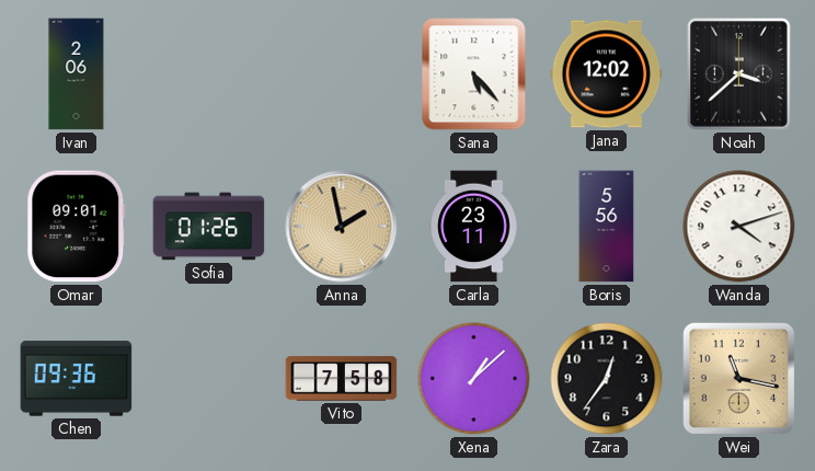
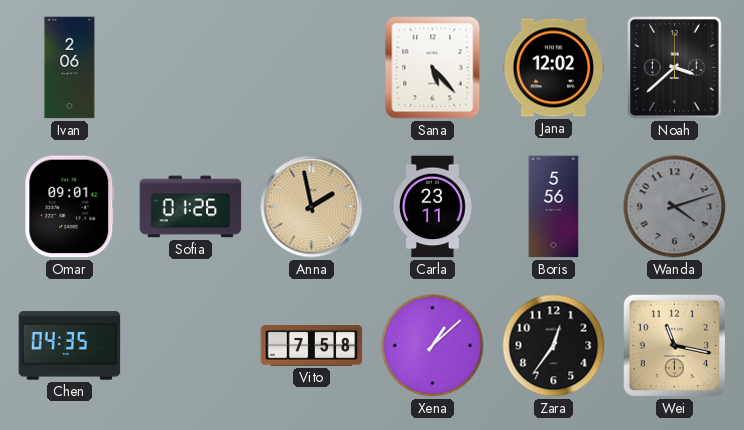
Wanda dial: white -> grey
Chen: 09:36 -> 04:35
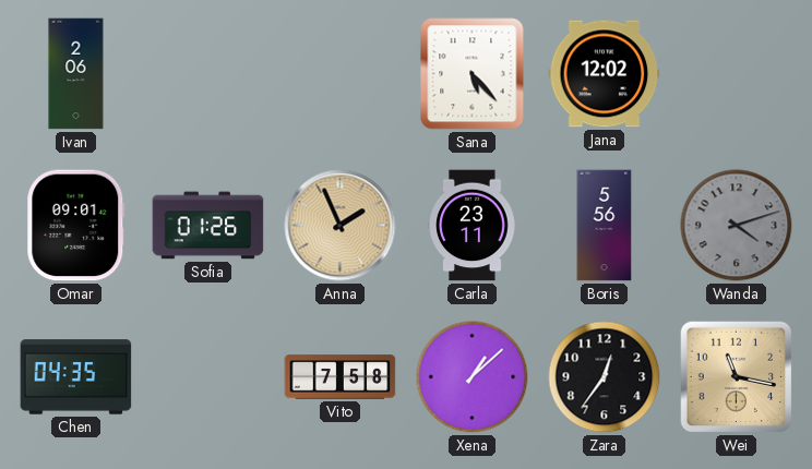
Noah: 3:38 -> none
Anna: 1:58 -> 1:56
